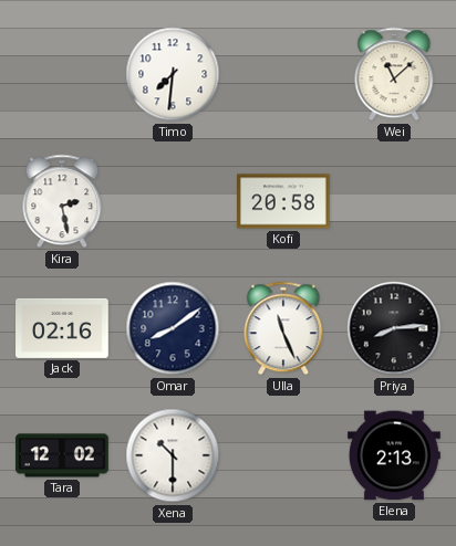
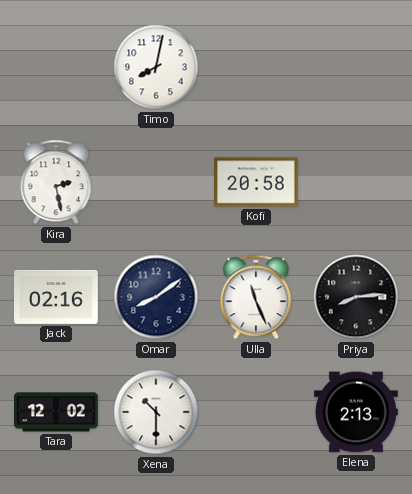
Timo: 7:31 -> 8:02
Wei: 11:08 -> none
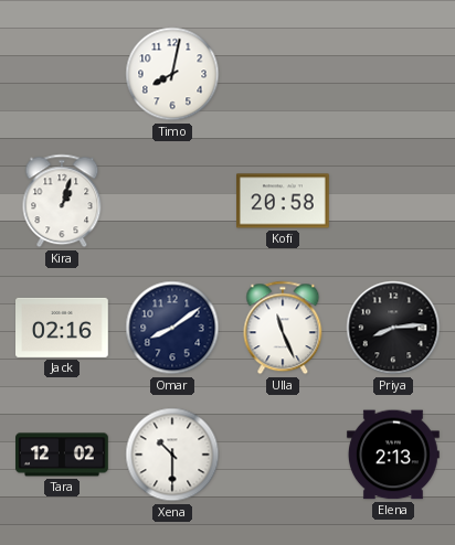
Kira: 2:28 -> 1:03
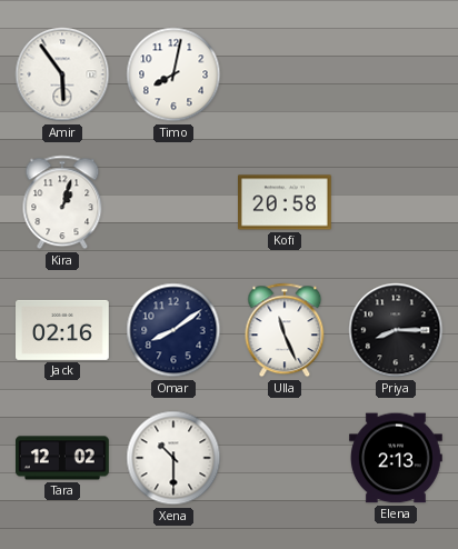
Amir: none -> 5:54
Priya: 8:14 -> 8:15
